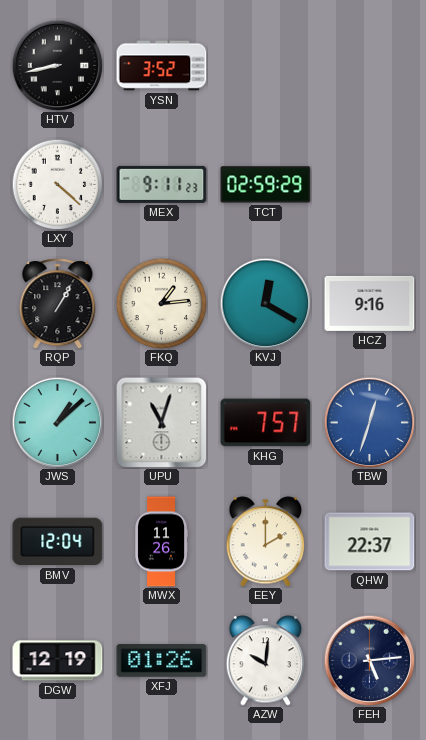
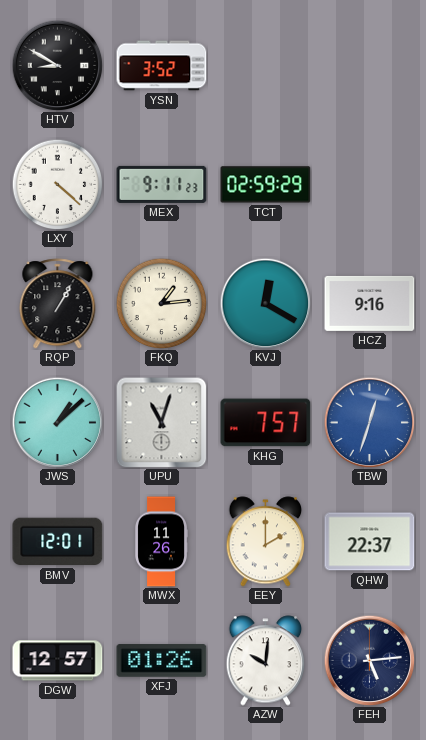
HTV: 8:43 -> 8:50
BMV: 12:04 -> 12:01
DGW: 12:19 -> 12:57
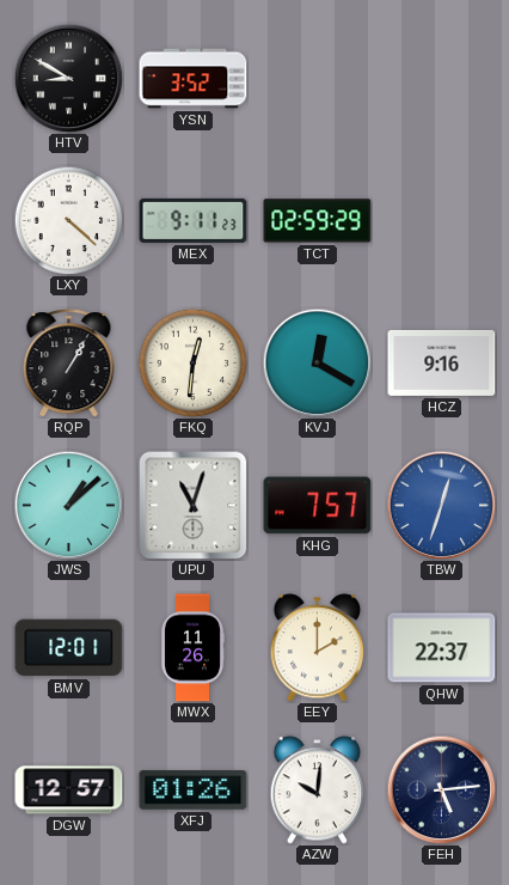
FKQ: 1:14 -> 12:31
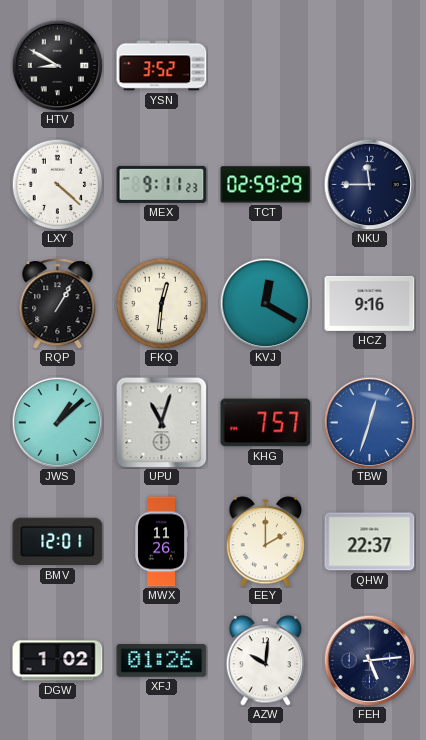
NKU: none -> 11:45
DGW: 12:57 -> 1:02
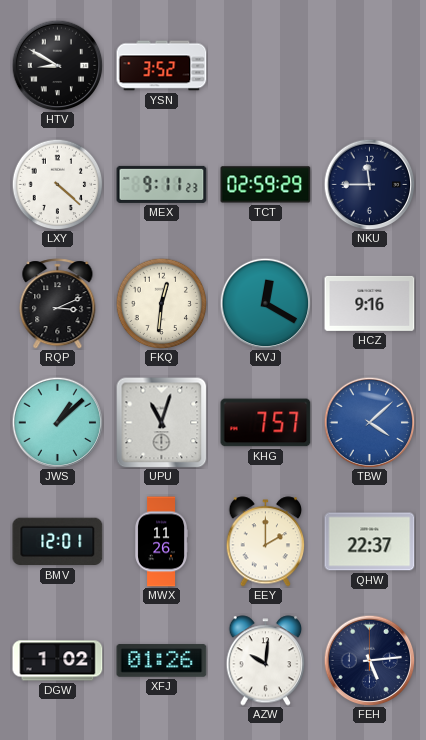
RQP: 1:05 -> 3:11
TBW: 12:33 -> 4:08
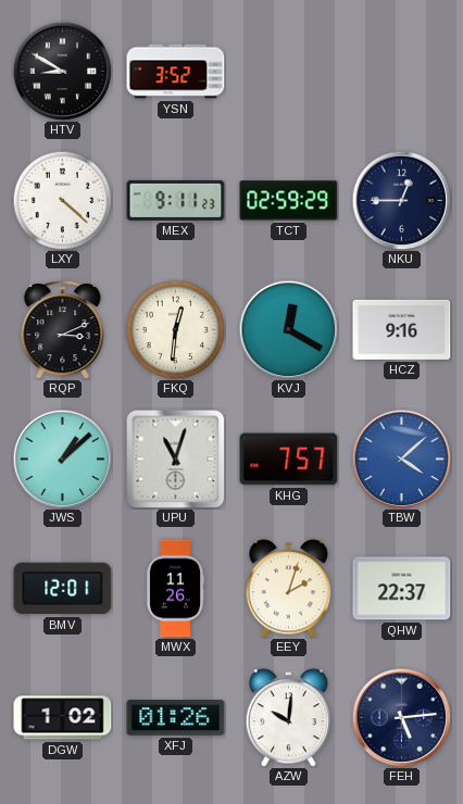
NKU: 11:45 -> 12:45
EEY: 2:00 -> 2:03
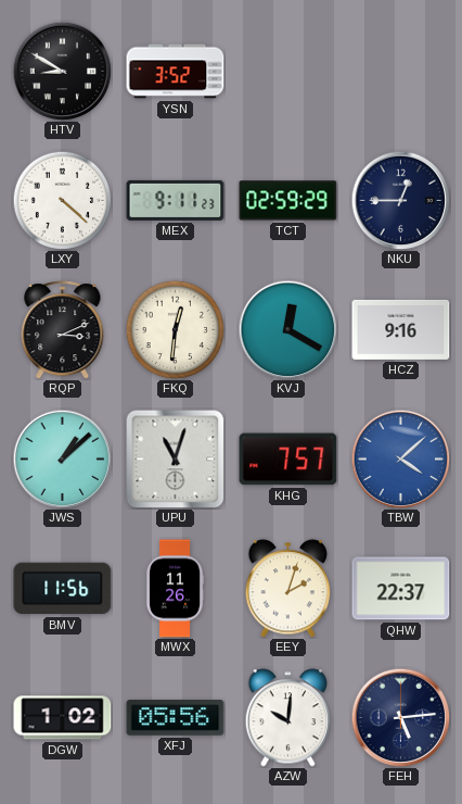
BMV: 12:01 -> 11:56
XFJ: 01:26 -> 05:56
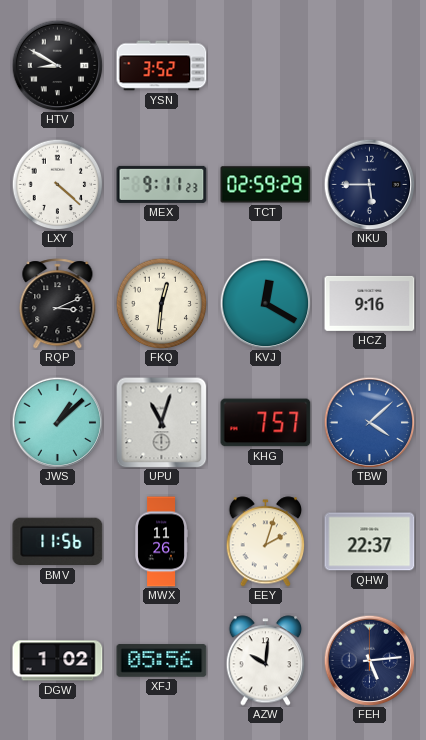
NKU: 12:45 -> 5:45
